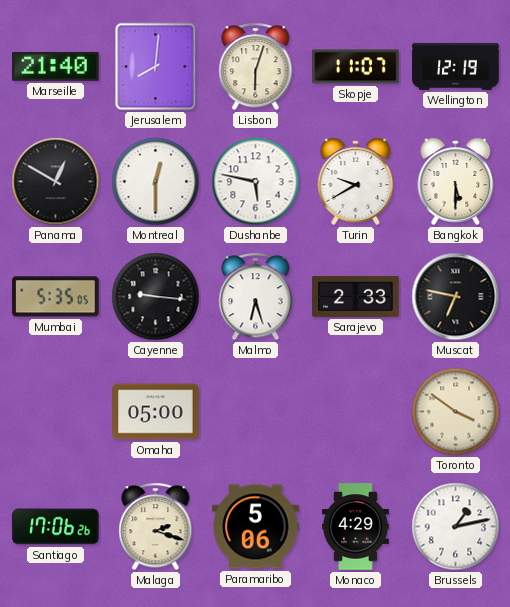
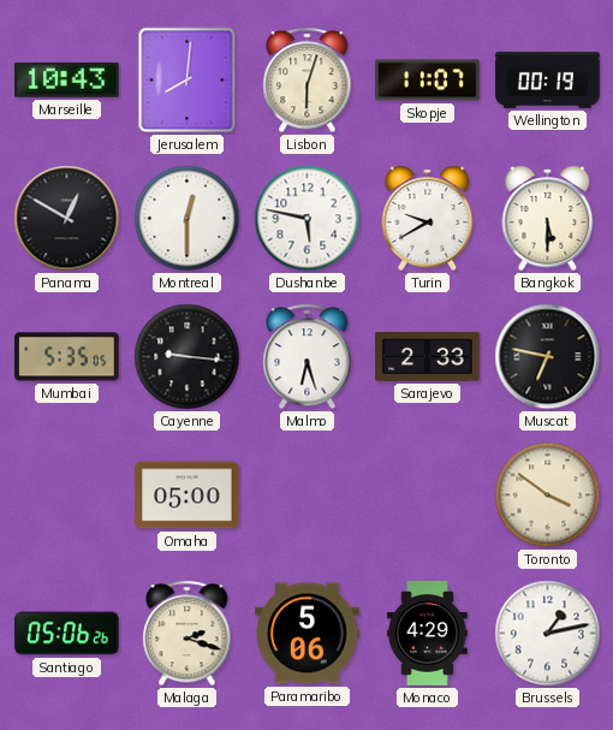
Marseille: 21:40 -> 10:43
Wellington: 12:19 -> 00:19
Santiago: 17:06 -> 05:06
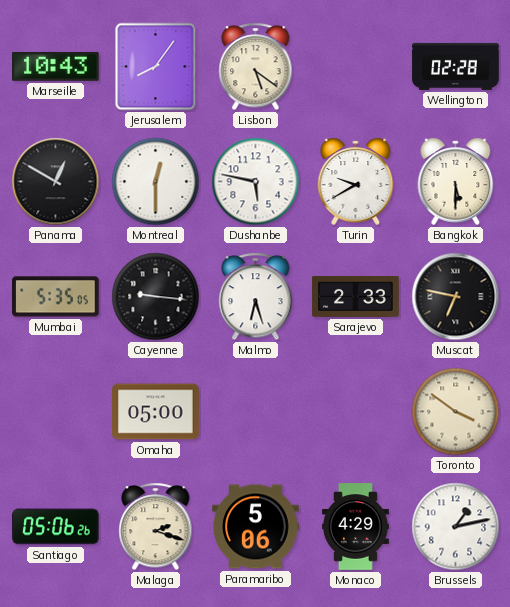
Jerusalem: 8:01 -> 8:06
Lisbon: 6:03 -> 5:21
Skopje: 11:07 -> none
Wellington: 00:19 -> 02:28
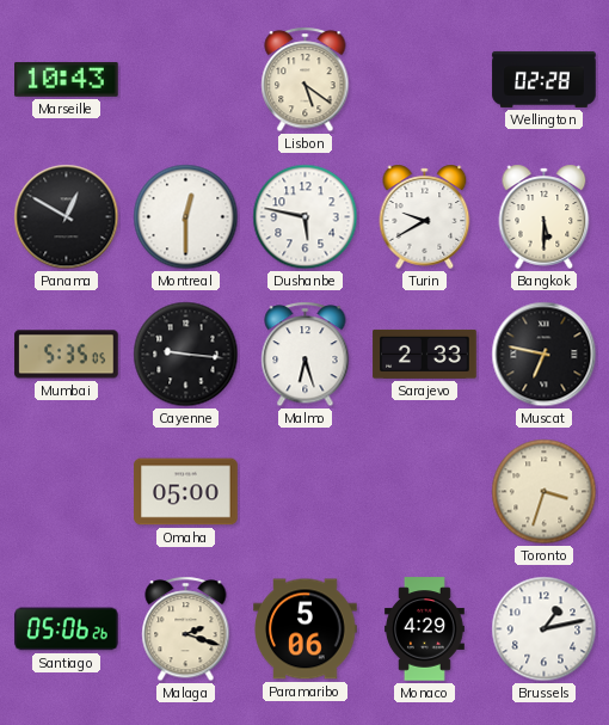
Jerusalem: 8:06 -> none
Toronto: 3:51 -> 3:33
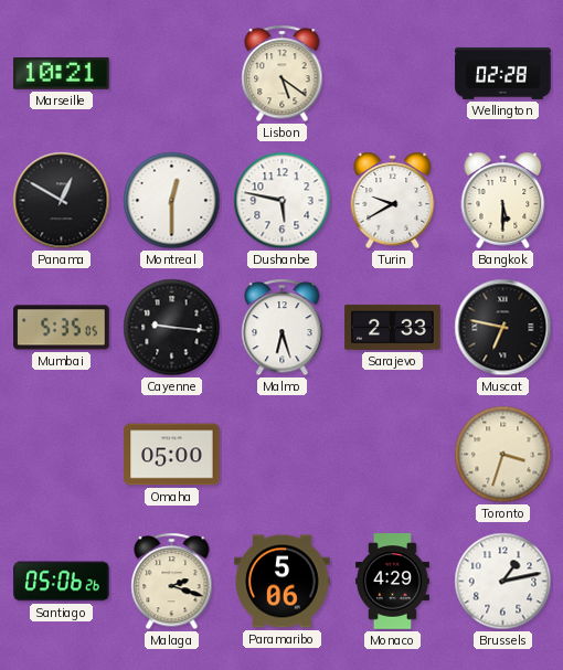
Marseille: 10:43 -> 10:21
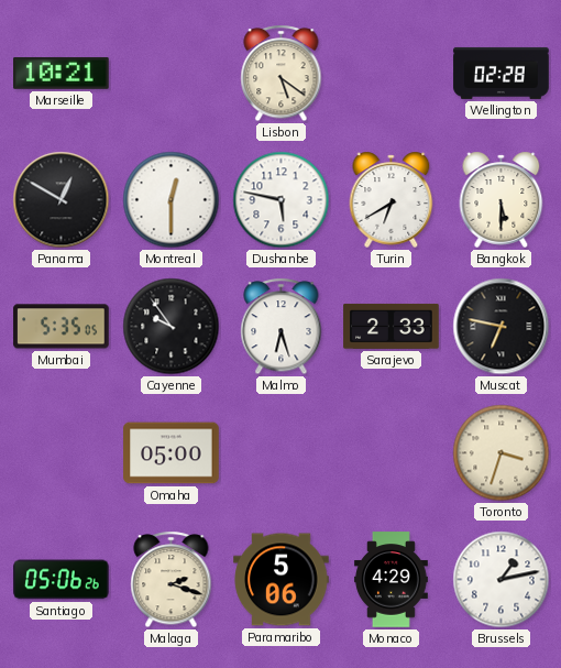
Turin: 9:40 -> 6:40
Cayenne: 9:16 -> 9:54
